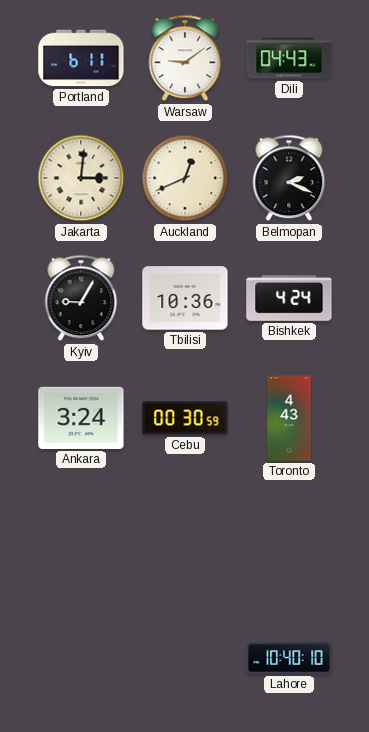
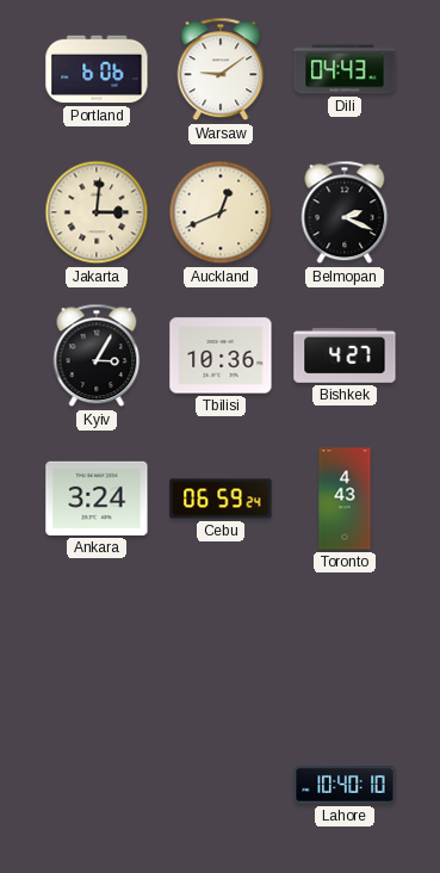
Portland: 6:11 -> 6:06
Kyiv: 9:05 -> 3:05
Bishkek: 4:24 -> 4:27
Cebu: 00:30 -> 06:59
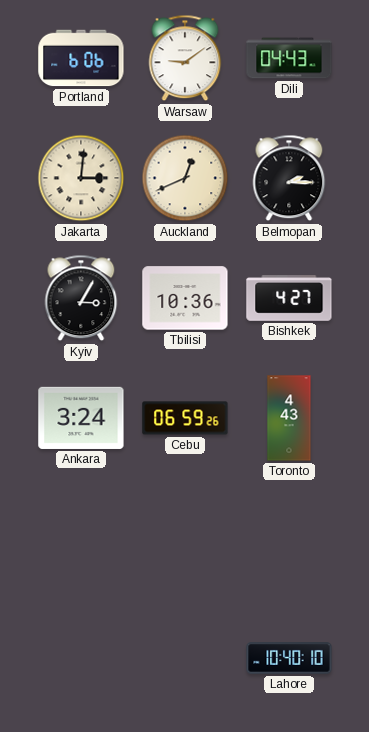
Belmopan: 2:19 -> 2:15
Cebu: 06:59:24 -> 06:59:26
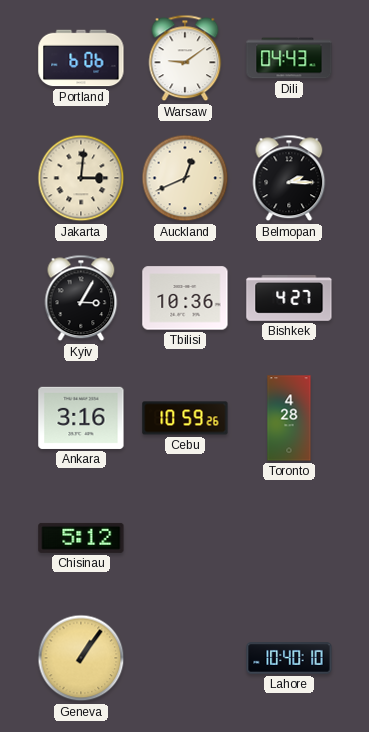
Ankara: 3:24 -> 3:16
Cebu: 06:59 -> 10:59
Toronto: 4:43 -> 4:28
Chisinau: none -> 5:12
Geneva: none -> 1:06
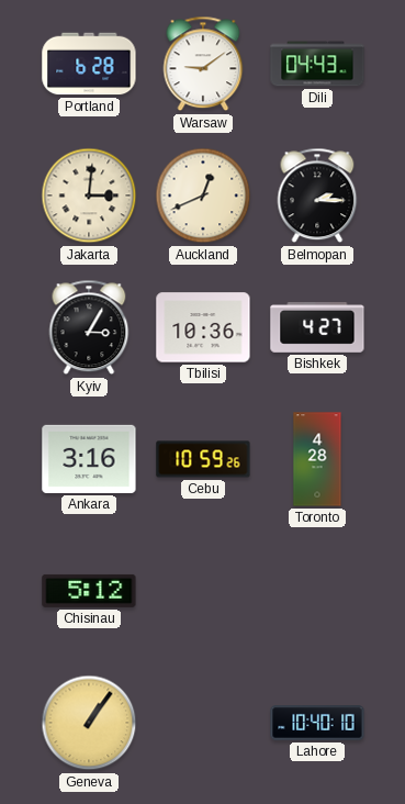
Portland: 6:06 -> 6:28
